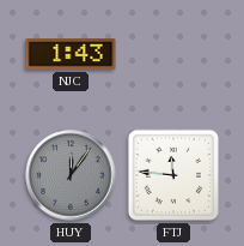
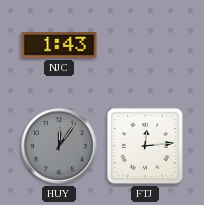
FTJ: 11:46 -> 12:14
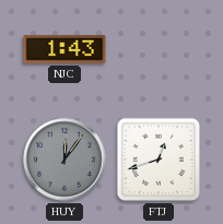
FTJ: 12:14 -> 12:42
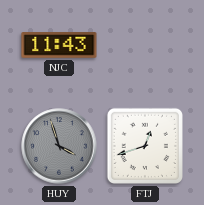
NJC: 1:43 -> 11:43
HUY: 12:06 -> 3:57
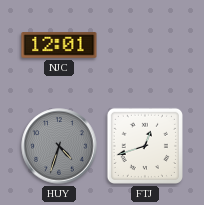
NJC: 11:43 -> 12:01
HUY: 3:57 -> 4:33
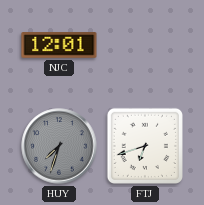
HUY: 4:33 -> 7:33
FTJ: 12:42 -> 6:42
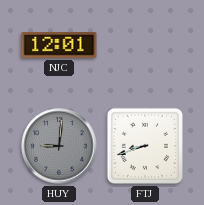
HUY: 7:33 -> 9:01
FTJ: 6:42 -> 8:42
